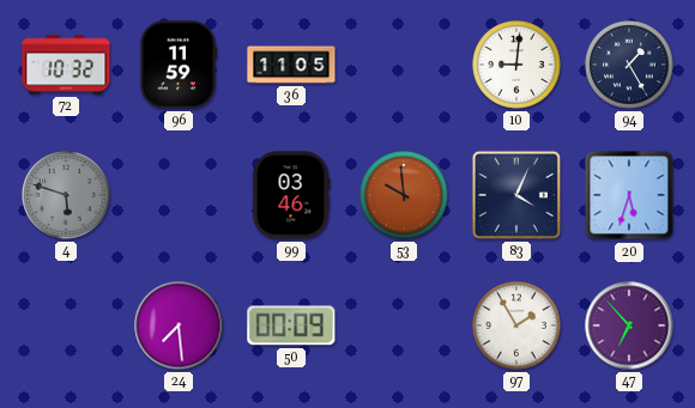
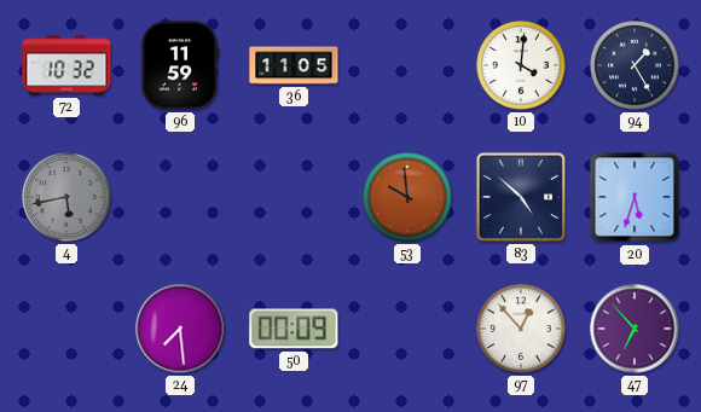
10: 9:01 -> 4:01
4: 5:48 -> 5:43
99: 03:46 -> none
83: 4:04 -> 4:52
97: 1:55 -> 12:53
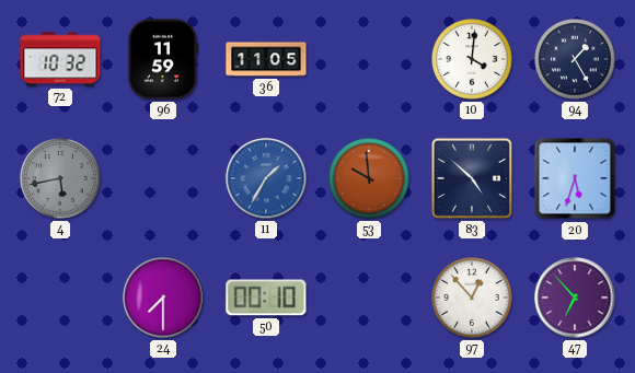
11: none -> 1:35
24: 7:29 -> 7:30
50: 00:09 -> 00:10
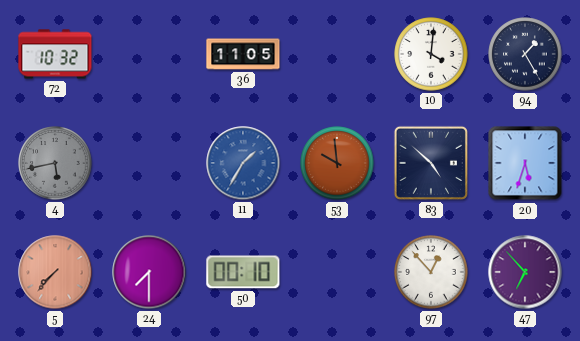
96: 11:59 -> none
5: none -> 7:37
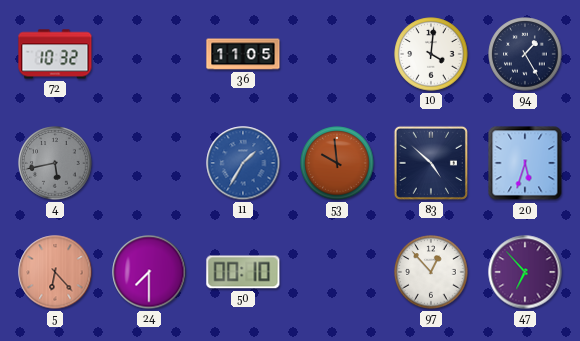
5: 7:37 -> 6:23
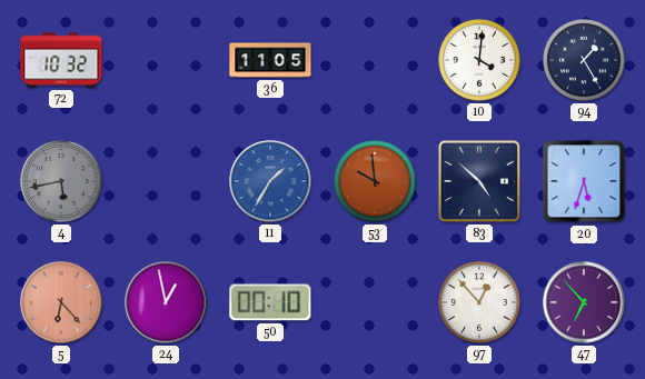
24: 7:30 -> 12:58
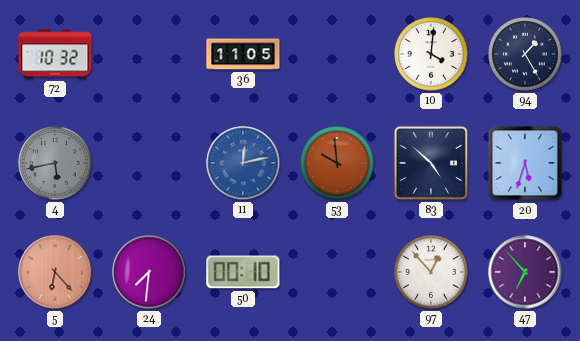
11: 1:35 -> 12:13
24: 12:58 -> 7:31
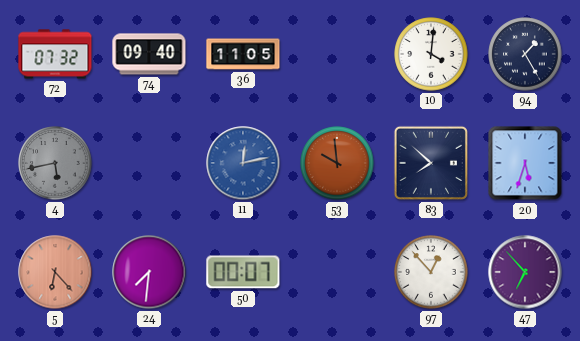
72: 10:32 -> 07:32
74: none -> 09:40
83: 4:52 -> 7:52
50: 00:10 -> 00:07
